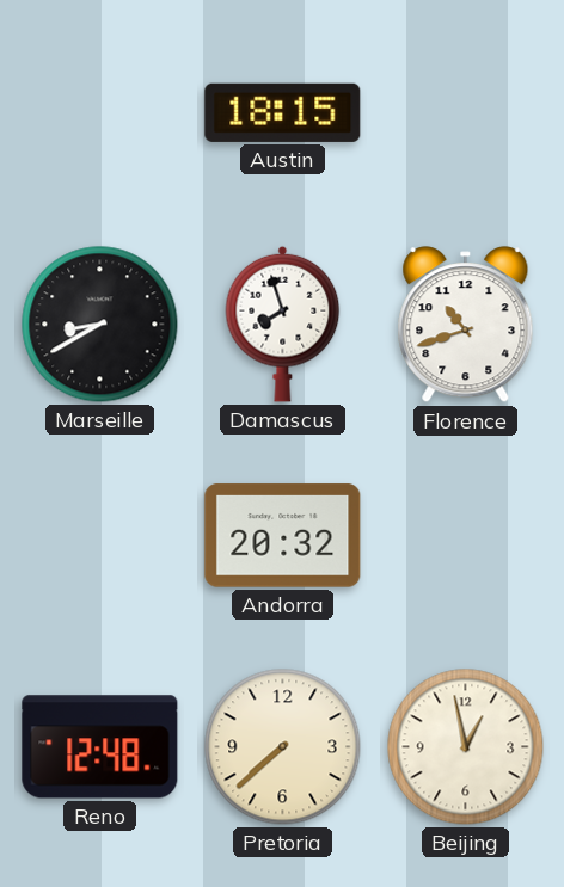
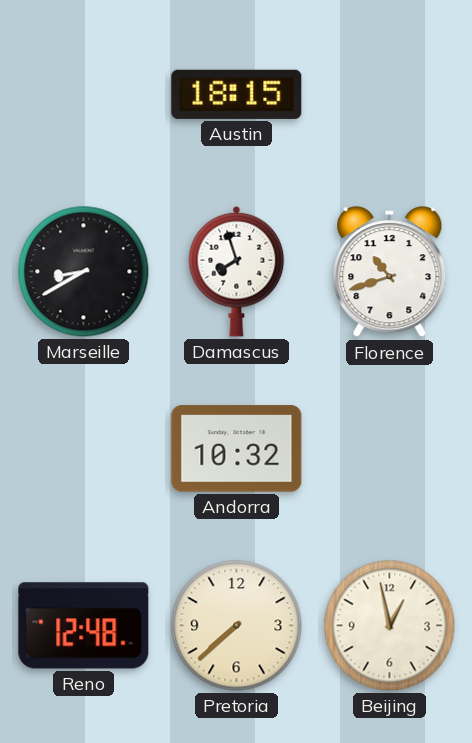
Andorra: 20:32 -> 10:32
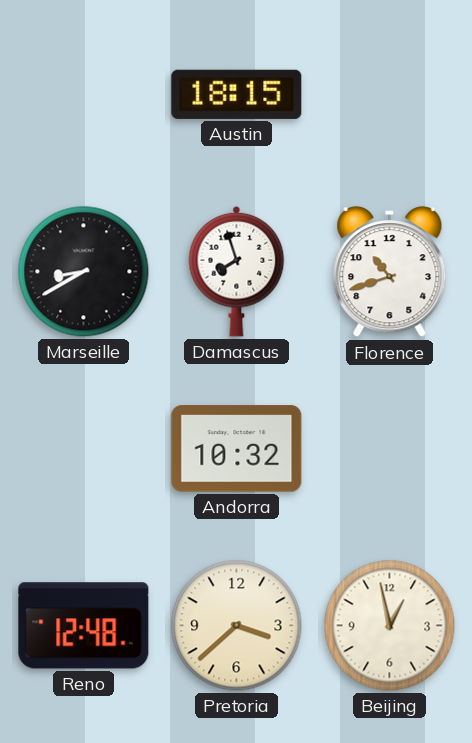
Pretoria: 7:38 -> 3:38
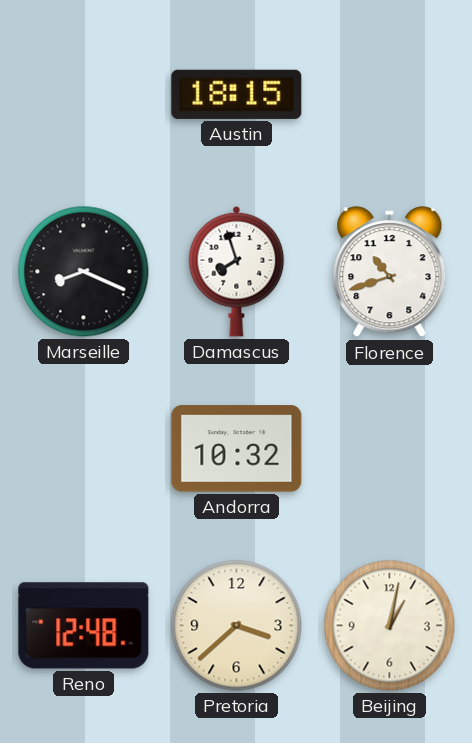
Marseille: 8:40 -> 8:19
Beijing: 12:58 -> 1:02
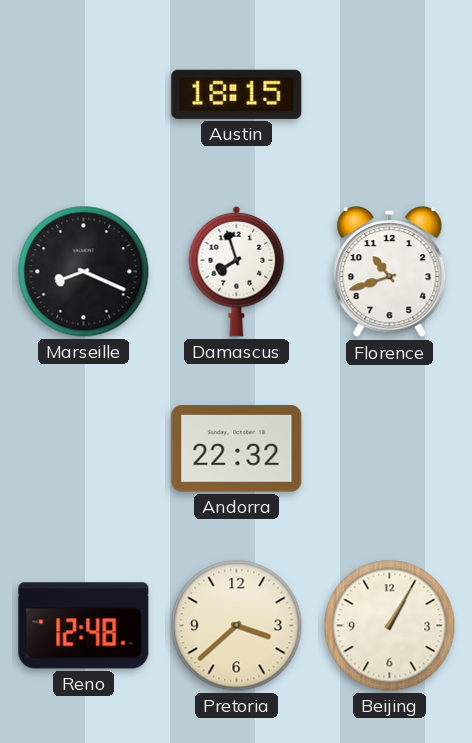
Andorra: 10:32 -> 22:32
Beijing: 1:02 -> 1:05
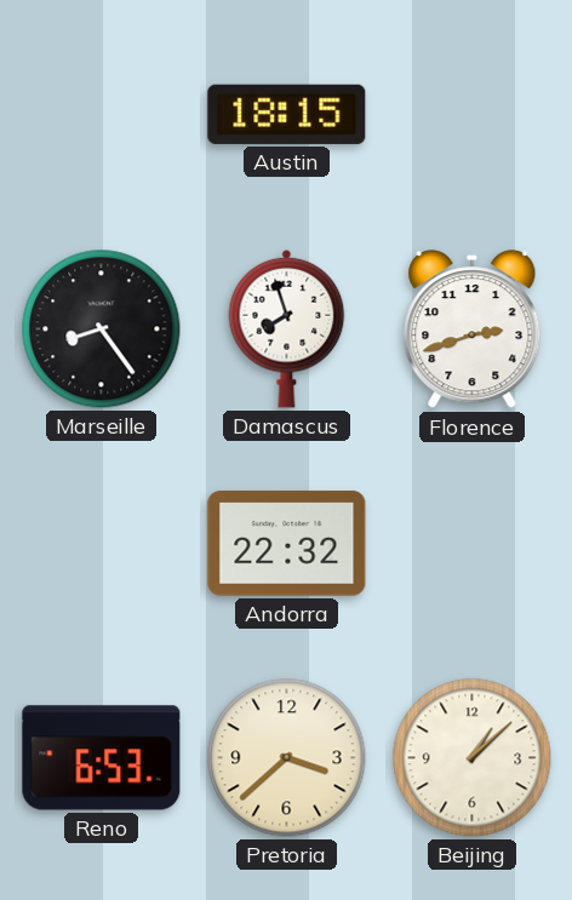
Marseille: 8:19 -> 8:24
Florence: 10:42 -> 2:42
Reno: 12:48 -> 6:53
Beijing: 1:05 -> 1:08
